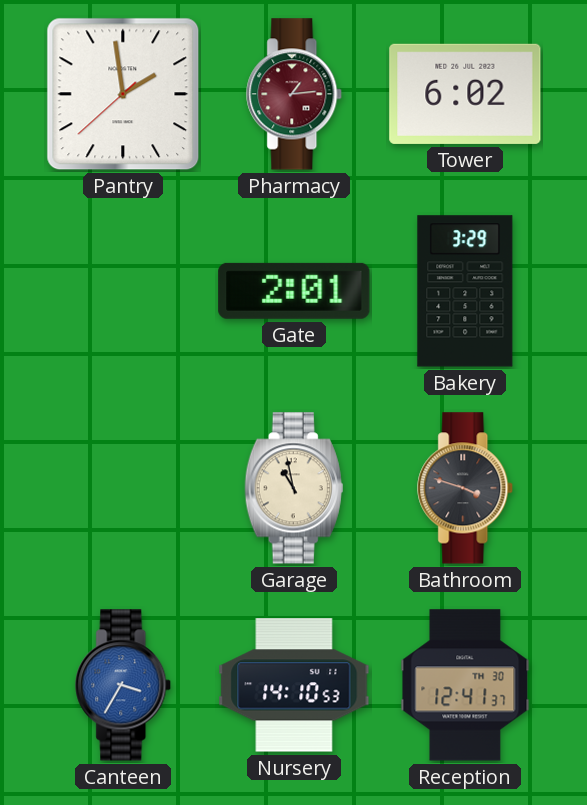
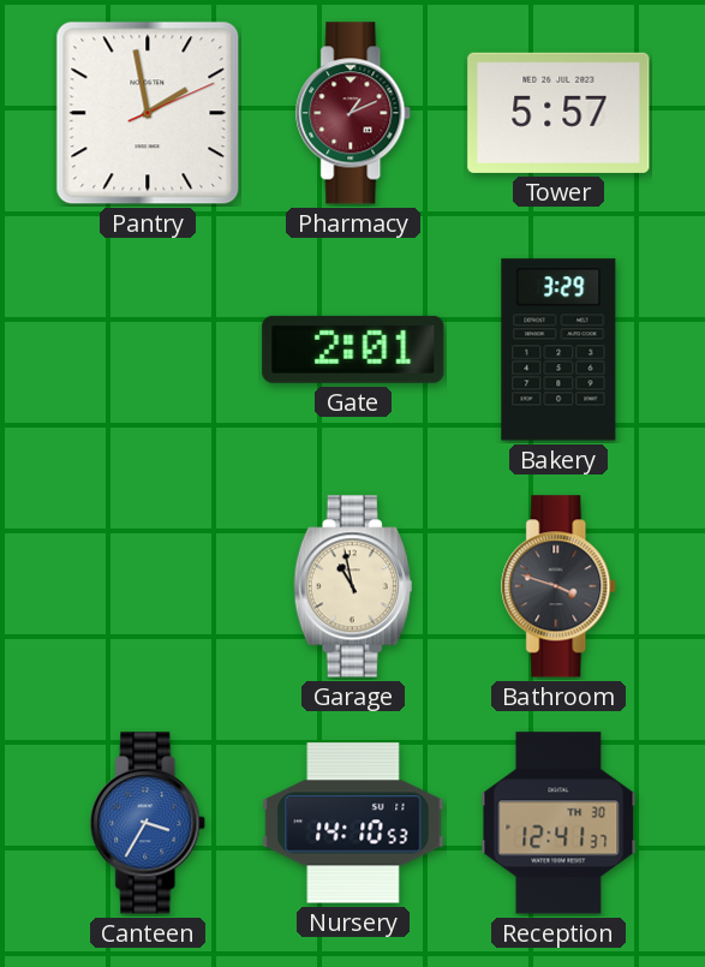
Pantry: 1:58:38 -> 1:58:11
Pharmacy: 1:14 -> 1:11
Tower: 6:02 -> 5:57
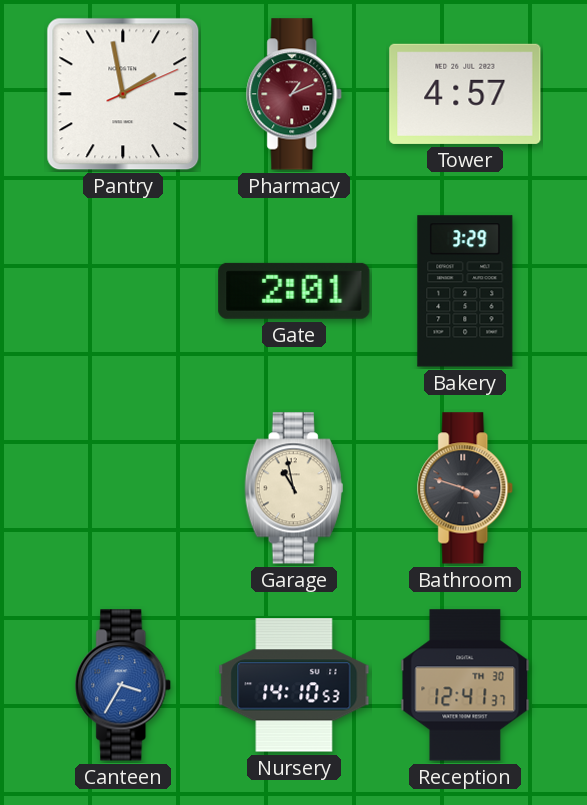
Tower: 5:57 -> 4:57
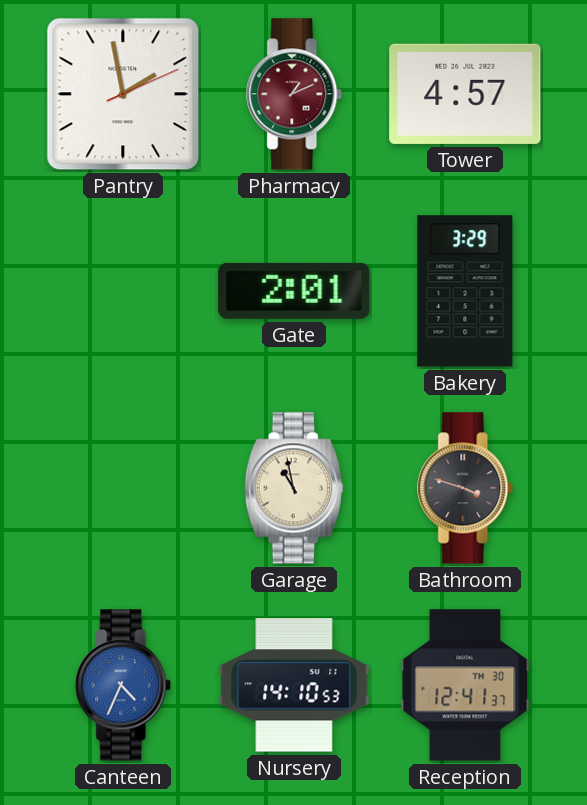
Canteen: 3:35 -> 4:34
